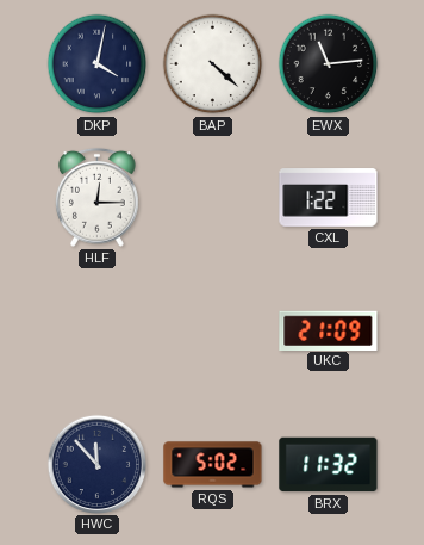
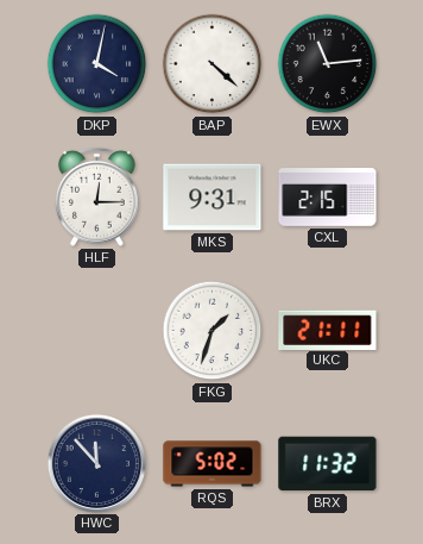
MKS: none -> 9:31
CXL: 1:22 -> 2:15
FKG: none -> 1:33
UKC: 21:09 -> 21:11
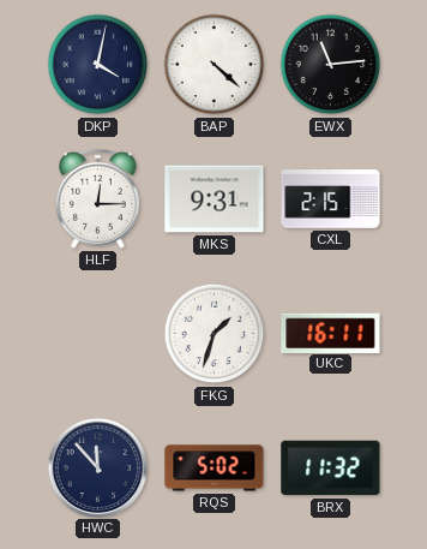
UKC: 21:11 -> 16:11
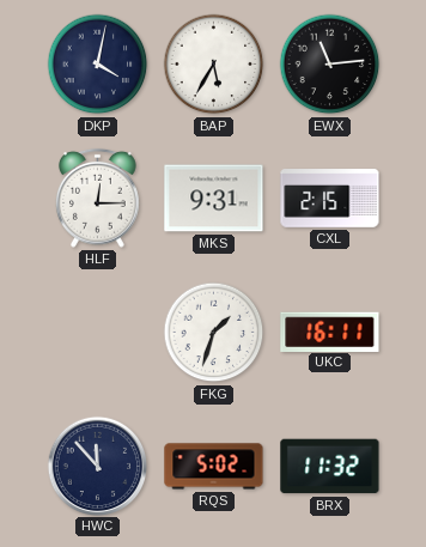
BAP: 4:22 -> 5:35
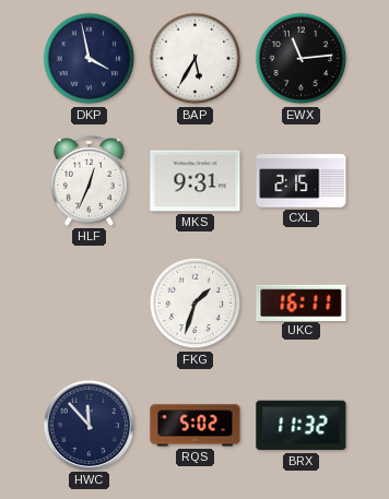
DKP: 4:02 -> 3:58
HLF: 12:15 -> 12:34
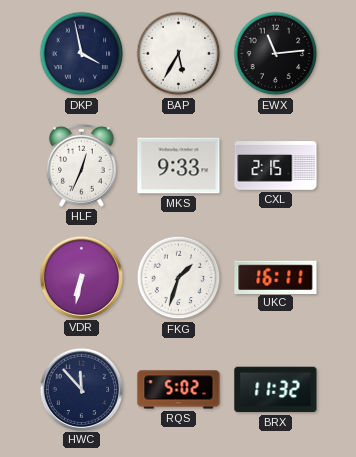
MKS: 9:31 -> 9:33
VDR: none -> 6:32
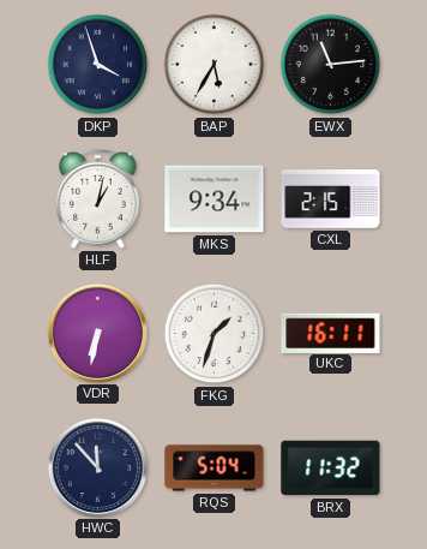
DKP: 3:58 -> 3:57
HLF: 12:34 -> 1:02
MKS: 9:33 -> 9:34
RQS: 5:02 -> 5:04
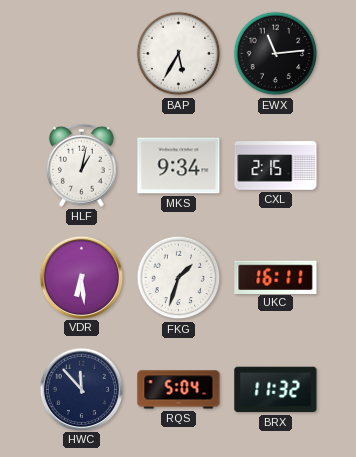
DKP: 3:57 -> none
VDR: 6:32 -> 6:29
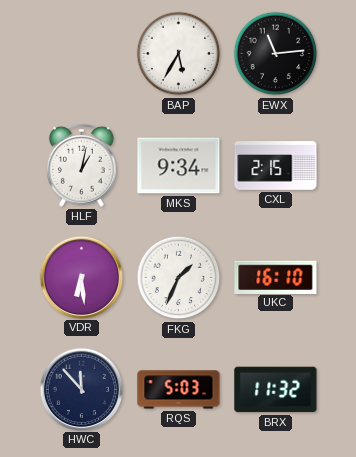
FKG: 1:33 -> 1:34
UKC: 16:11 -> 16:10
RQS: 5:04 -> 5:03
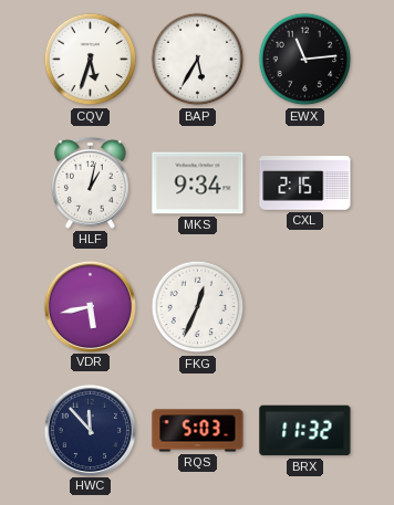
CQV: none -> 5:33
VDR: 6:29 -> 5:43
FKG: 1:34 -> 12:34
UKC: 16:10 -> none
